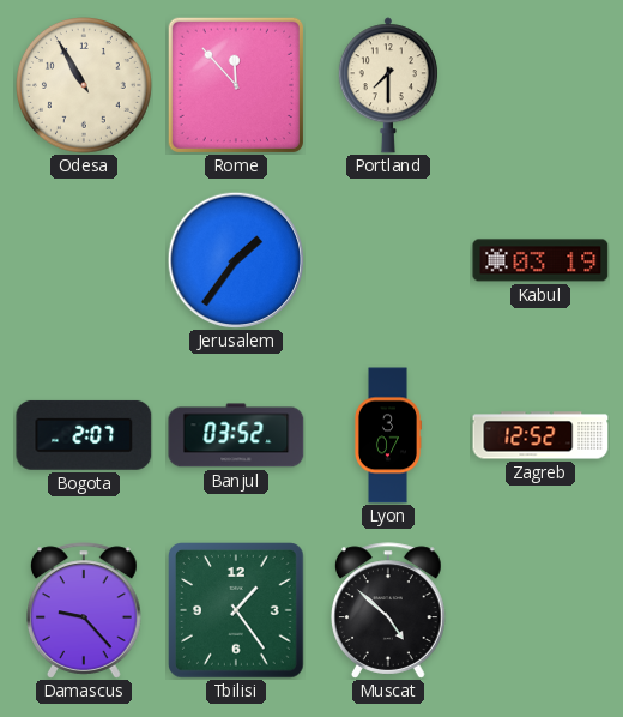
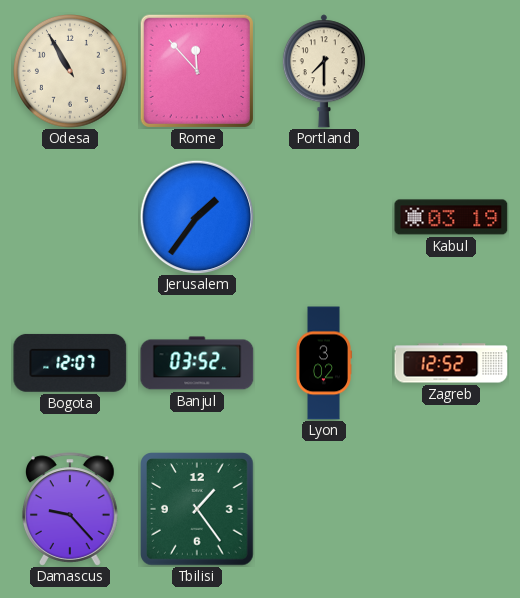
Bogota: 2:07 -> 12:07
Lyon: 3:07 -> 3:02
Muscat: 4:52 -> none
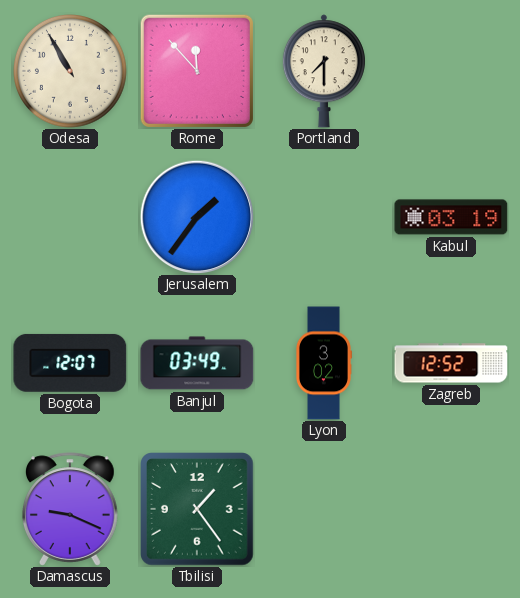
Banjul: 03:52 -> 03:49
Damascus: 9:23 -> 9:19
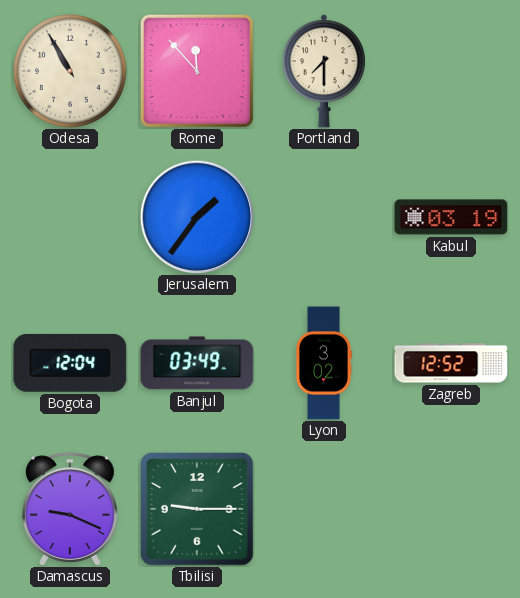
Bogota: 12:07 -> 12:04
Tbilisi: 1:24 -> 9:15
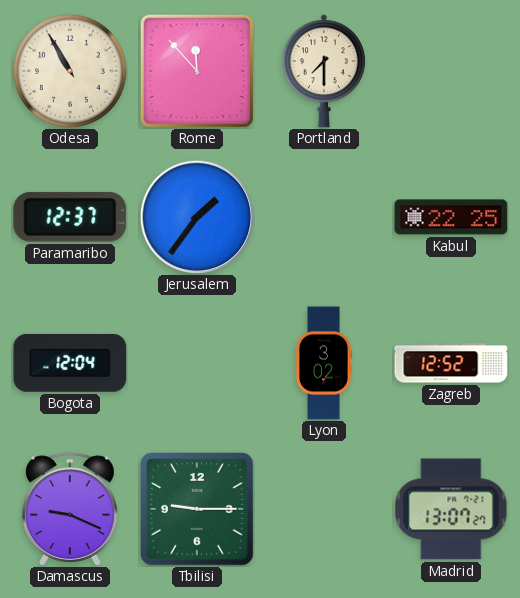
Paramaribo: none -> 12:37
Kabul: 03:19 -> 22:25
Banjul: 03:49 -> none
Madrid: none -> 13:07
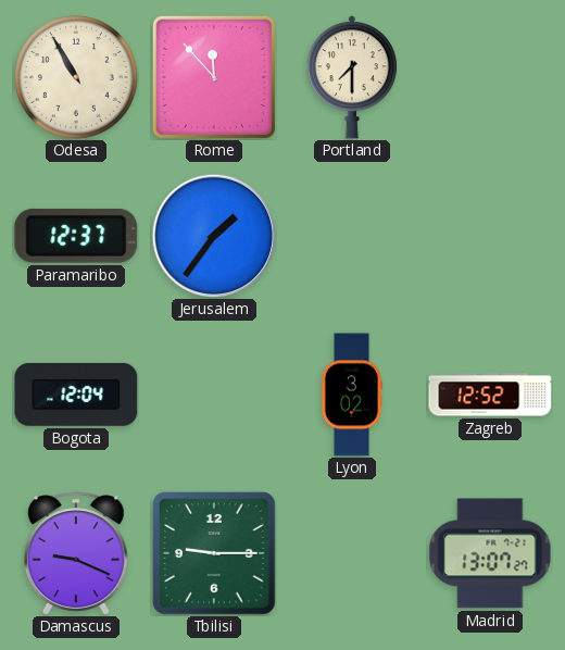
Kabul: 22:25 -> none
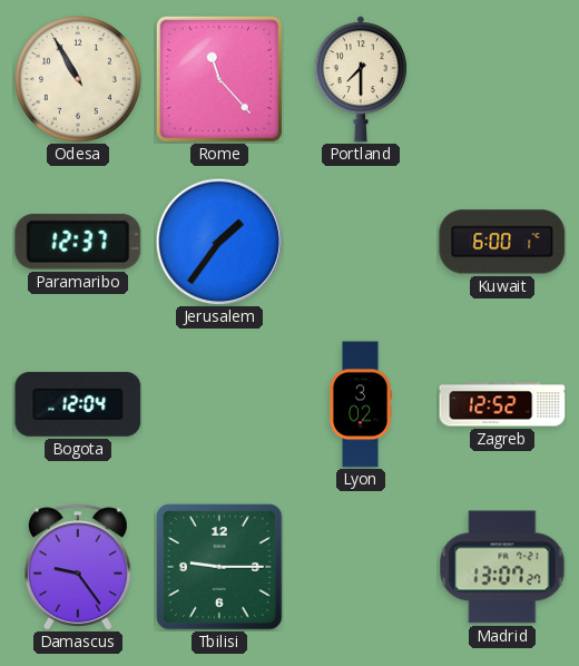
Rome: 11:53 -> 11:23
Kuwait: none -> 6:00
Damascus: 9:19 -> 9:24
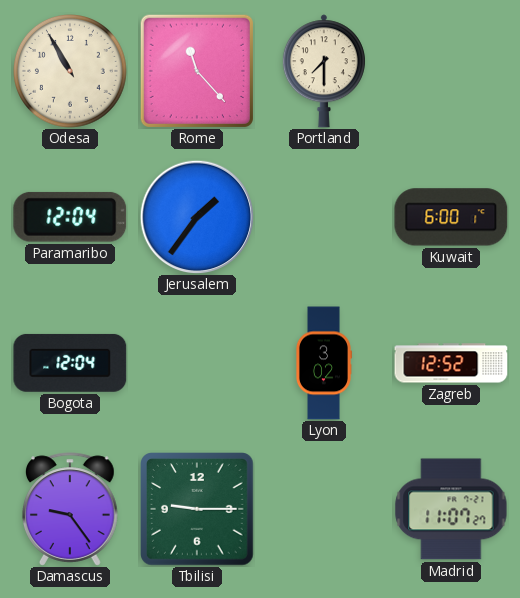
Paramaribo: 12:37 -> 12:04
Madrid: 13:07 -> 11:07
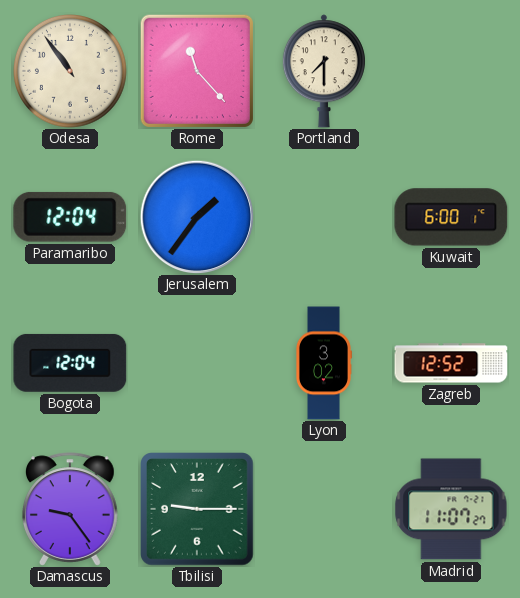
Odesa: 10:55 -> 10:54
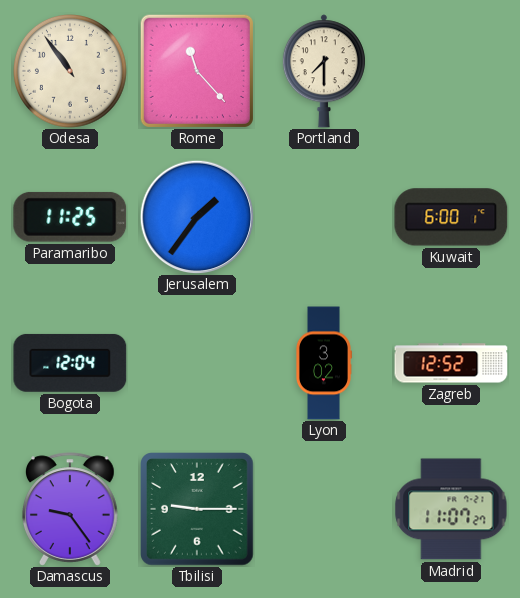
Paramaribo: 12:04 -> 11:25
